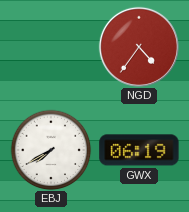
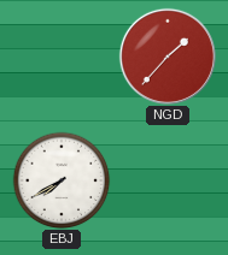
NGD: 4:36 -> 1:37
GWX: 06:19 -> none
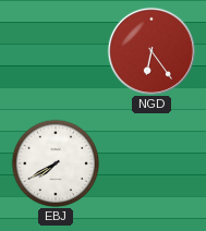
NGD: 1:37 -> 6:24
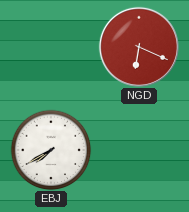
NGD: 6:24 -> 6:19
